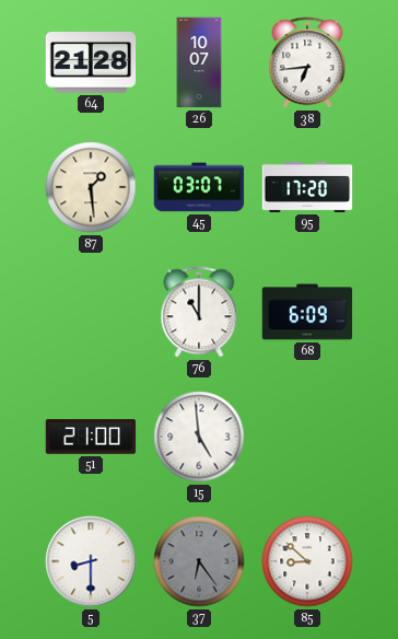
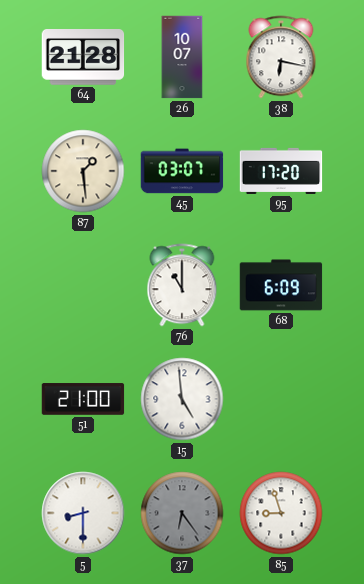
38: 6:44 -> 6:17
85: 8:52 -> 8:57
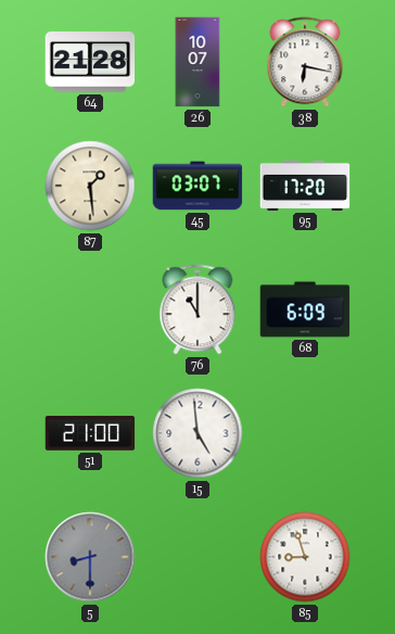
5 dial: white -> grey
37: 6:24 -> none
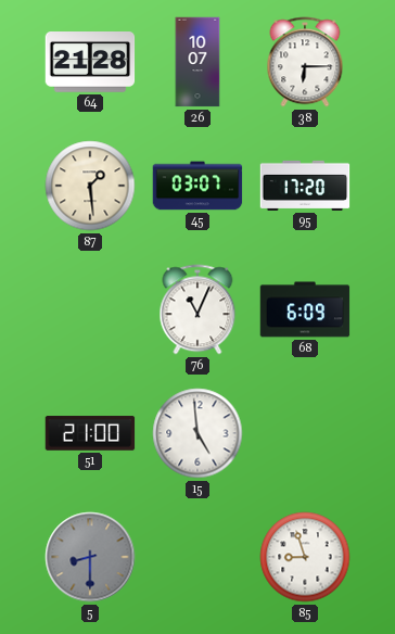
38: 6:17 -> 6:15
76: 11:00 -> 11:04
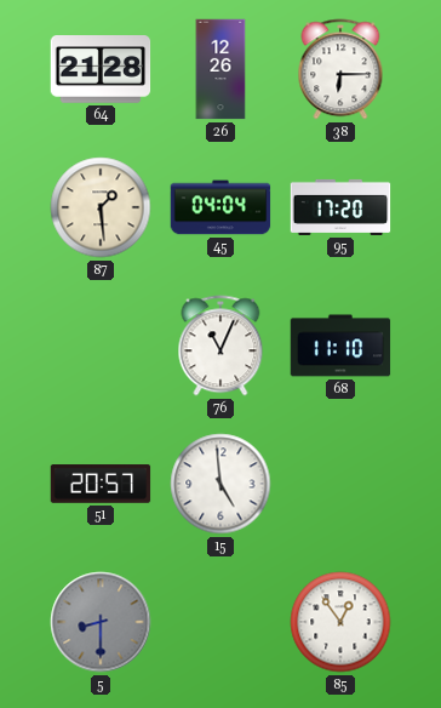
26: 10:07 -> 12:26
45: 03:07 -> 04:04
68: 6:09 -> 11:10
51: 21:00 -> 20:57
85: 8:57 -> 12:54
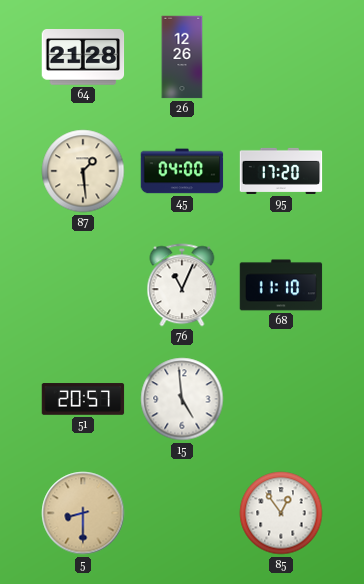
38: 6:15 -> none
45: 04:04 -> 04:00
5 dial: grey -> champagne
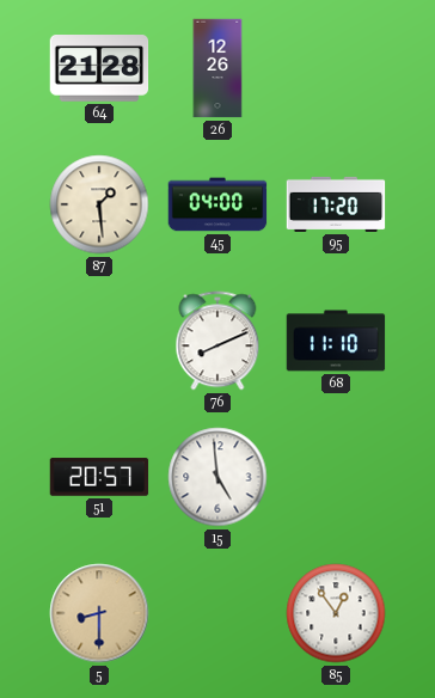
76: 11:04 -> 8:11
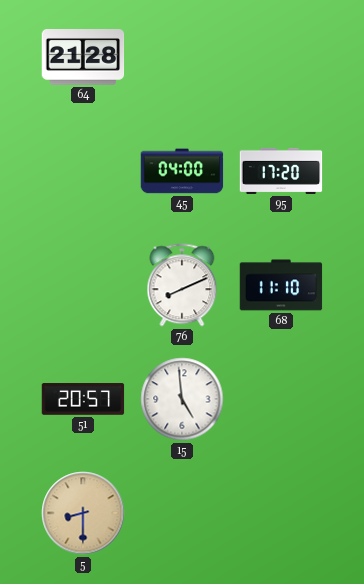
26: 12:26 -> none
87: 1:29 -> none
85: 12:54 -> none
